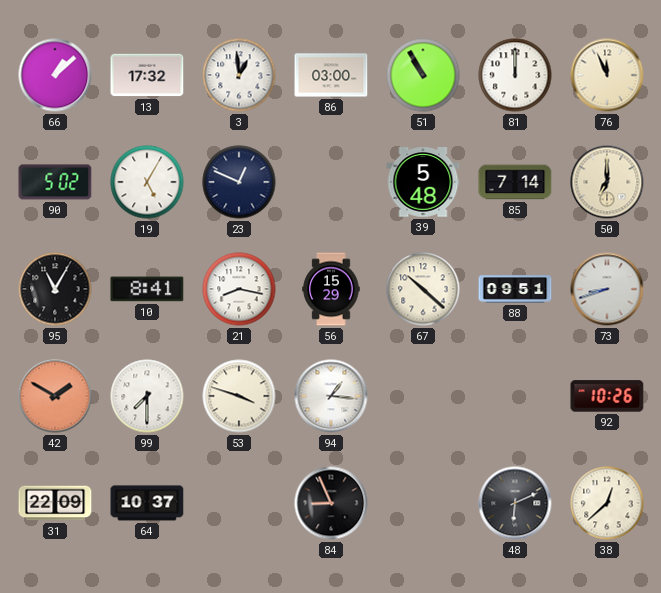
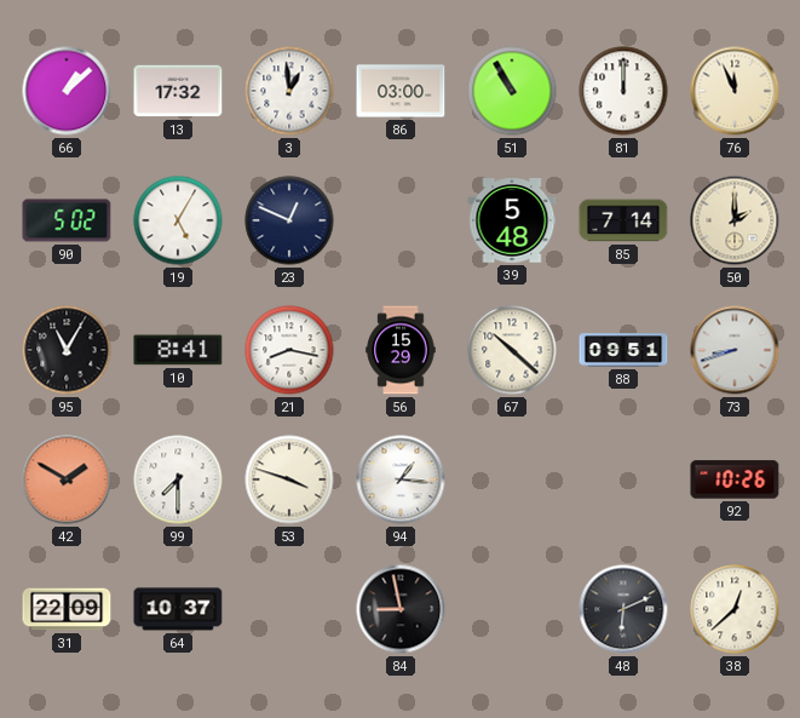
50: 7:00 -> 2:00
84: 8:56 -> 8:58
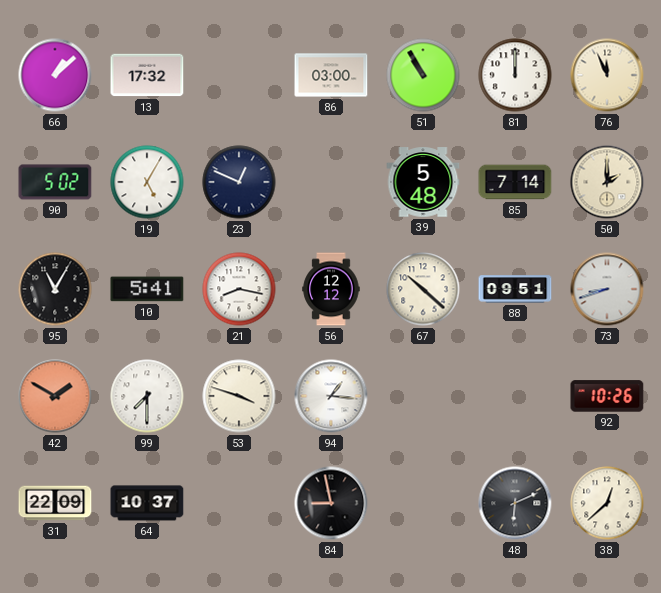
3: 12:59 -> none
10: 8:41 -> 5:41
56: 15:29 -> 12:12
